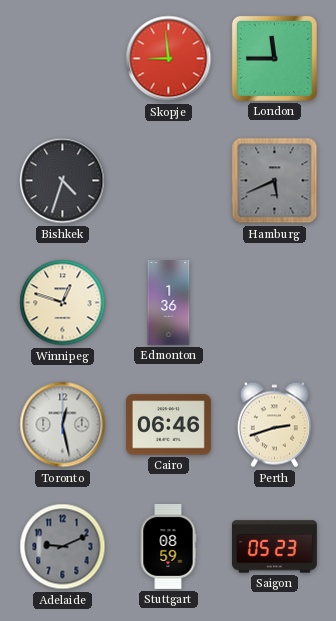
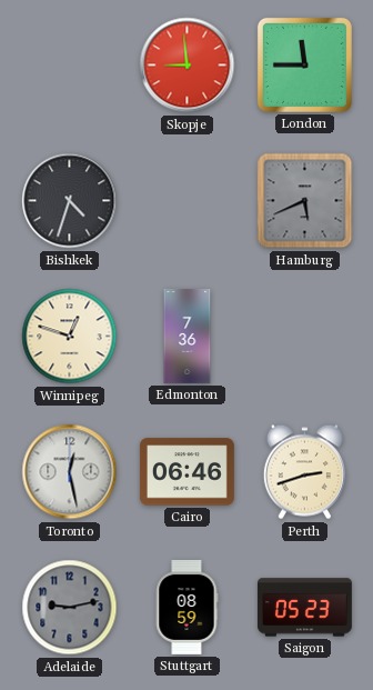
Edmonton: 1:36 -> 7:36
Adelaide: 9:11 -> 9:13
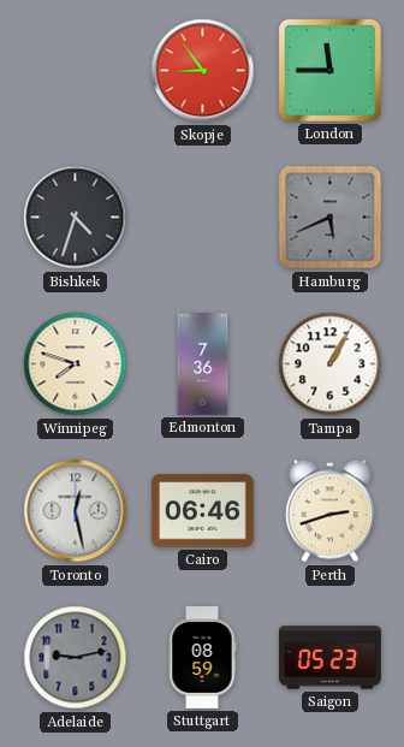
Skopje: 8:59 -> 8:54
Winnipeg: 12:48 -> 7:48
Tampa: none -> 1:05
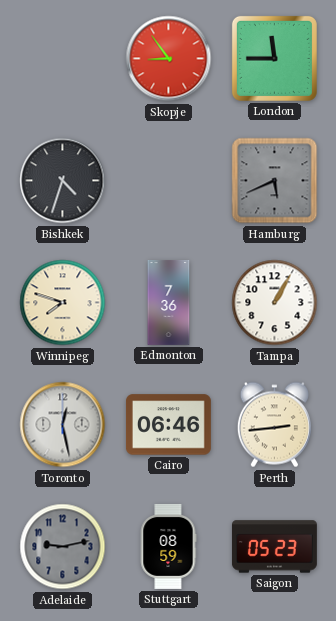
Perth: 2:42 -> 2:44
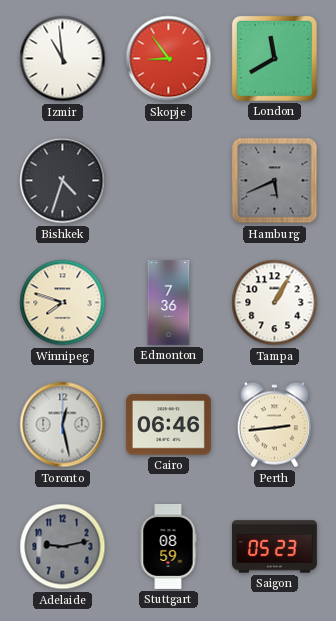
Izmir: none -> 10:59
London: 11:45 -> 11:40
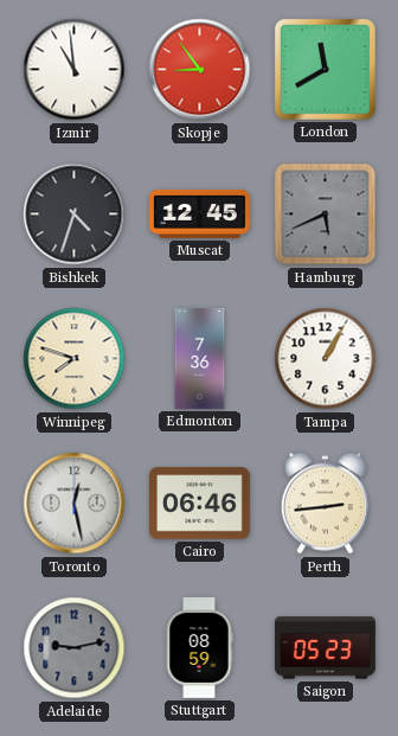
Muscat: none -> 12:45
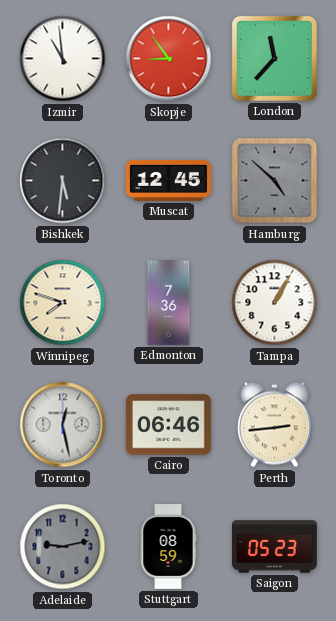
London: 11:40 -> 11:37
Bishkek: 4:33 -> 5:31
Hamburg: 5:41 -> 4:52
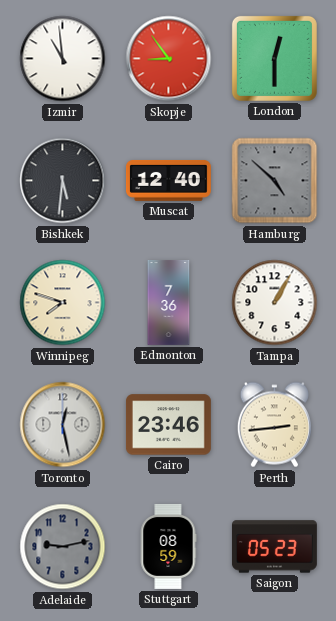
London: 11:37 -> 12:30
Muscat: 12:45 -> 12:40
Cairo: 06:46 -> 23:46
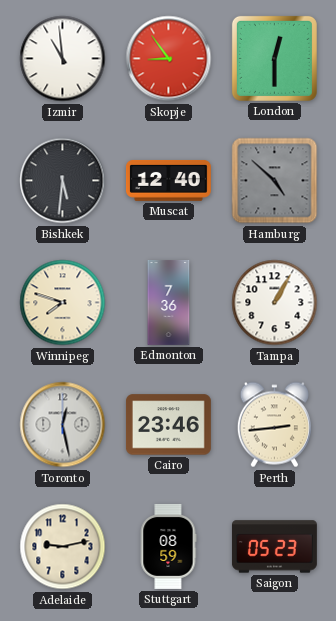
Adelaide dial: grey -> cream
